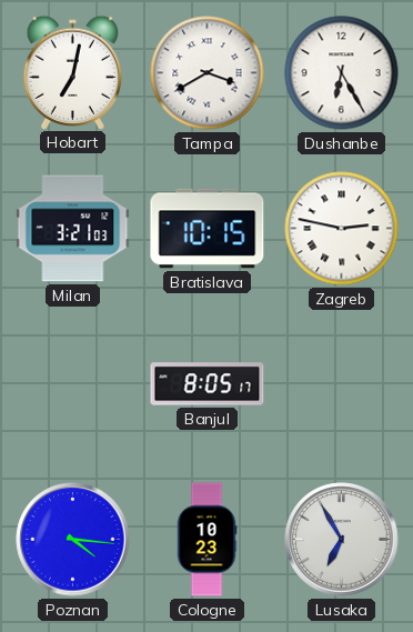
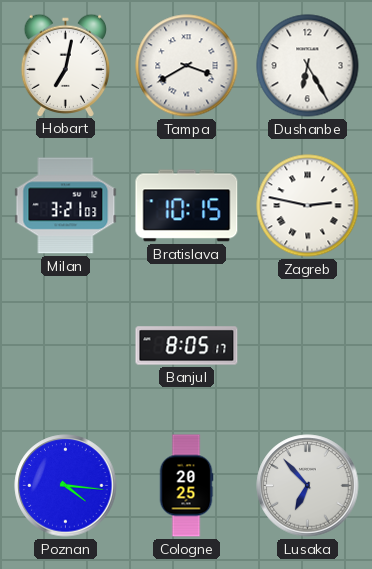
Cologne: 10:23 -> 20:25
Lusaka: 6:55 -> 6:53
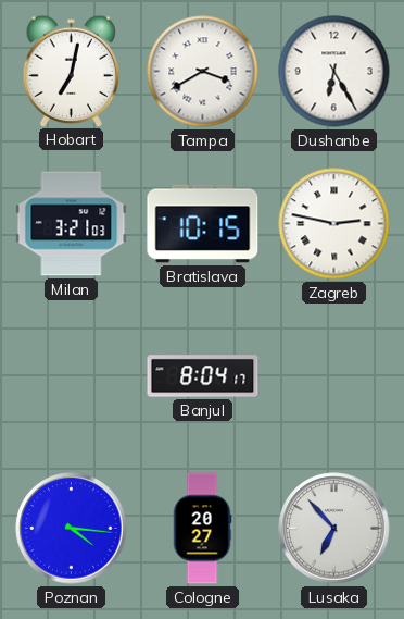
Banjul: 8:05 -> 8:04
Cologne: 20:25 -> 20:27
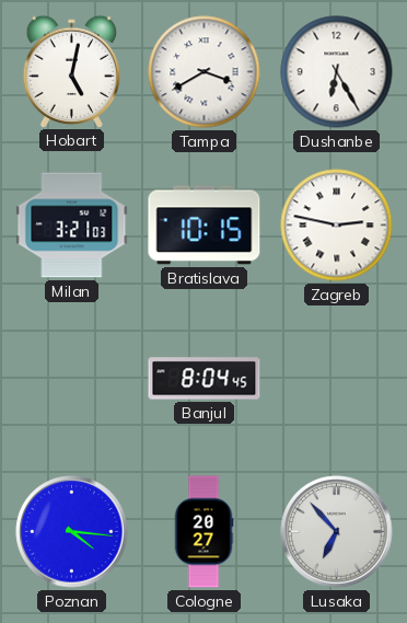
Hobart: 7:02 -> 5:02
Banjul: 8:04:17 -> 8:04:45
